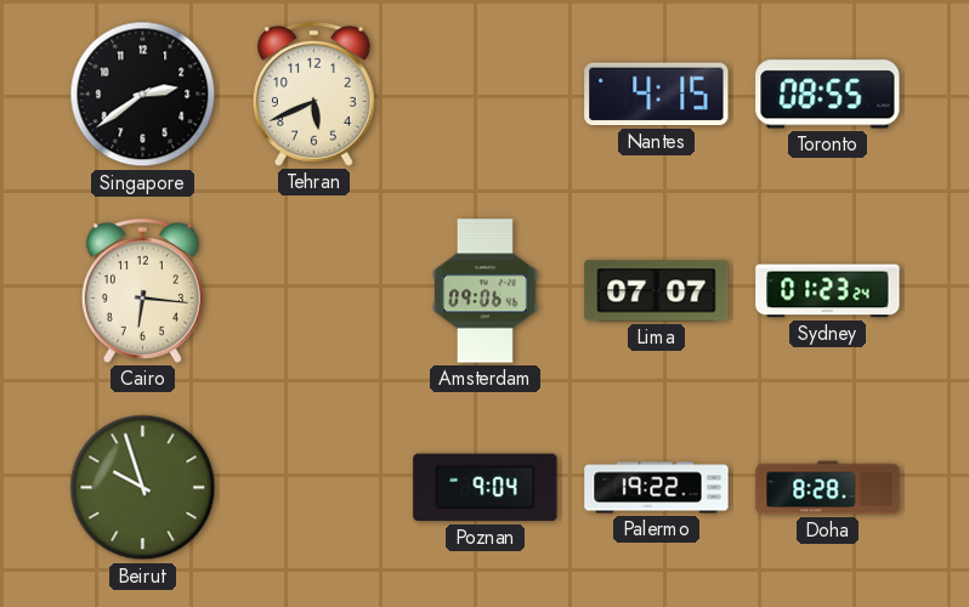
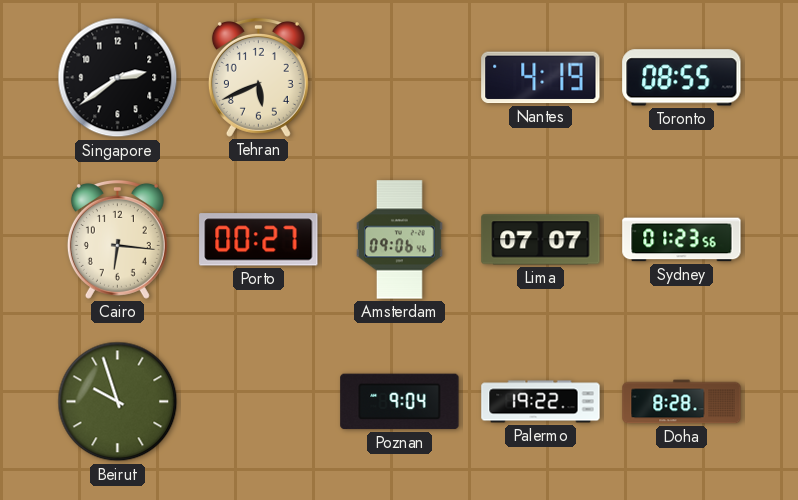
Nantes: 4:15 -> 4:19
Porto: none -> 00:27
Sydney: 01:23:24 -> 01:23:56
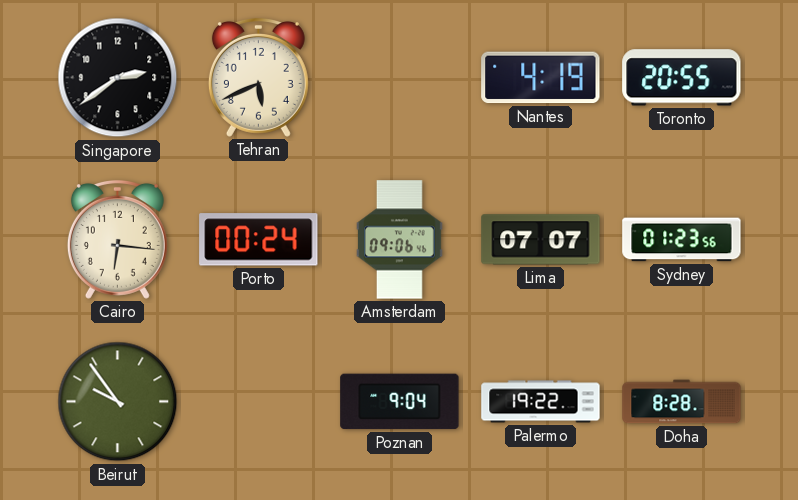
Toronto: 08:55 -> 20:55
Porto: 00:27 -> 00:24
Beirut: 9:57 -> 9:54
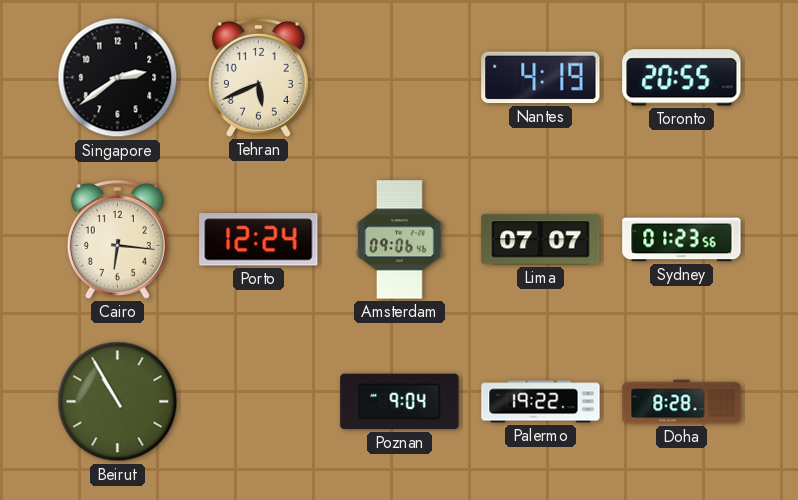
Porto: 00:24 -> 12:24
Beirut: 9:54 -> 10:55
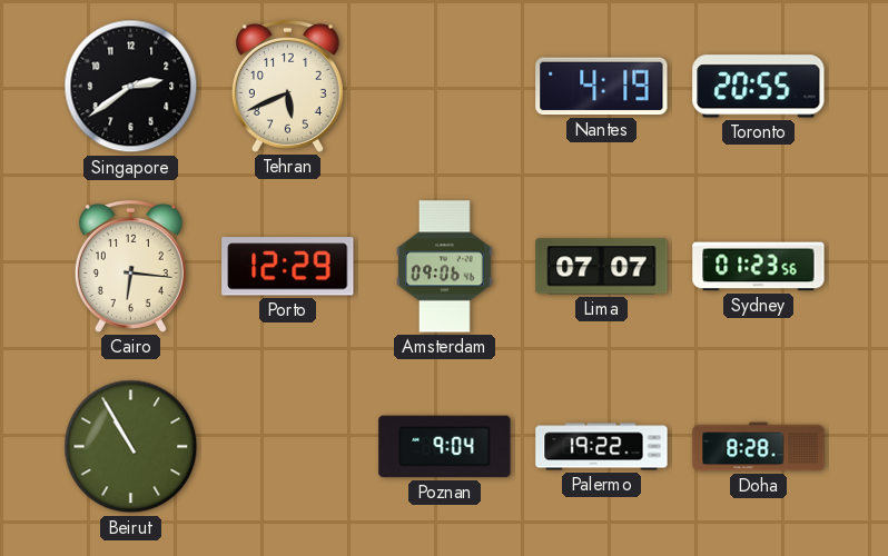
Porto: 12:24 -> 12:29
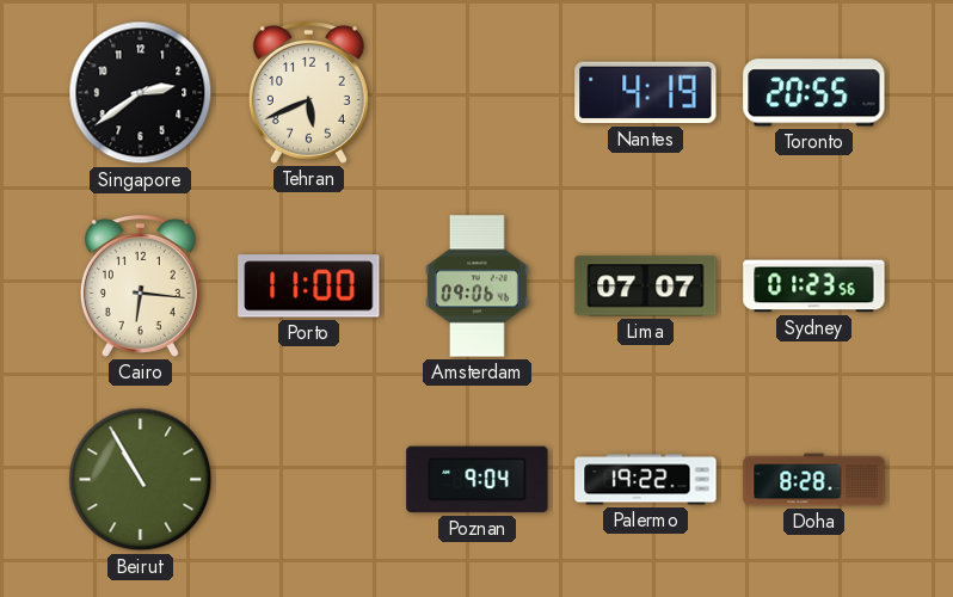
Porto: 12:29 -> 11:00
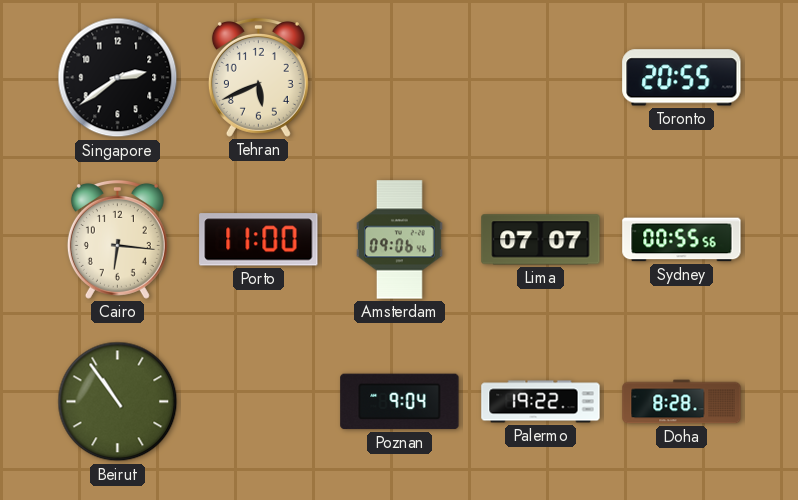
Nantes: 4:19 -> none
Sydney: 01:23 -> 00:55
Beirut: 10:55 -> 10:54
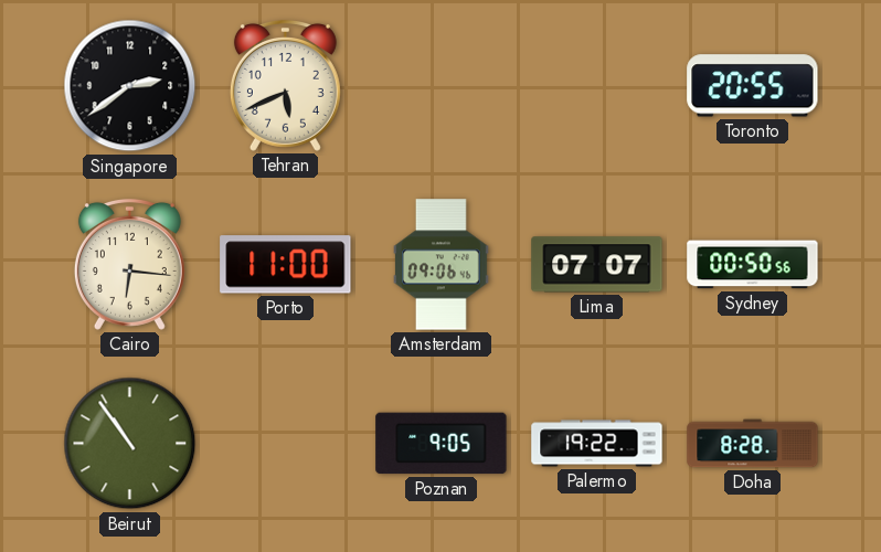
Sydney: 00:55 -> 00:50
Poznan: 9:04 -> 9:05
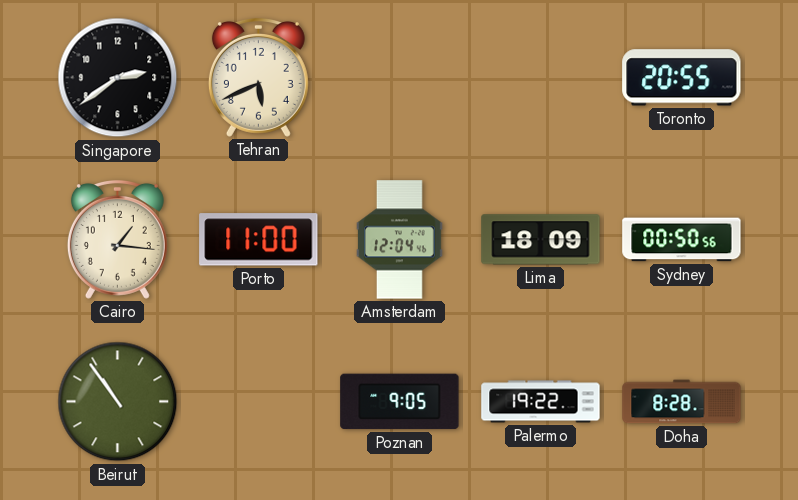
Cairo: 6:16 -> 1:16
Amsterdam: 09:06 -> 12:04
Lima: 07:07 -> 18:09
